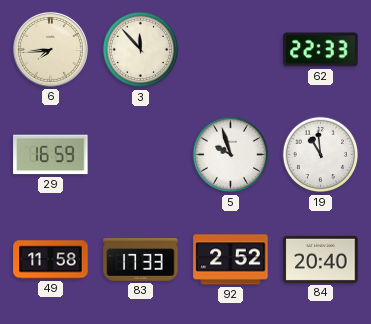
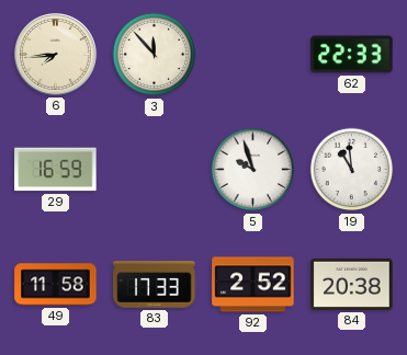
84: 20:40 -> 20:38
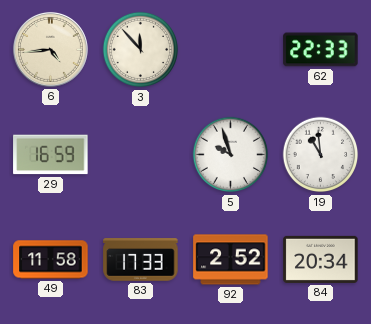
6: 7:44 -> 4:44
84: 20:38 -> 20:34
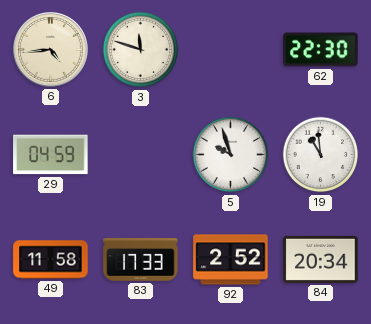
3: 11:53 -> 11:48
62: 22:33 -> 22:30
29: 16:59 -> 04:59
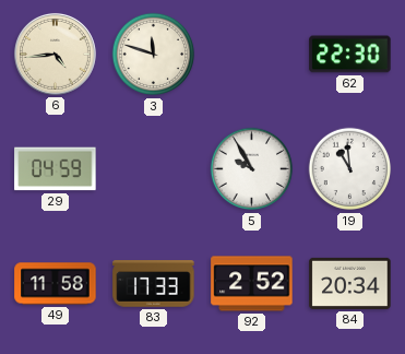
5: 9:57 -> 9:55
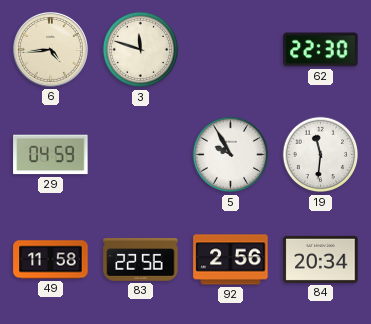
19: 10:59 -> 11:31
83: 17:33 -> 22:56
92: 2:52 -> 2:56
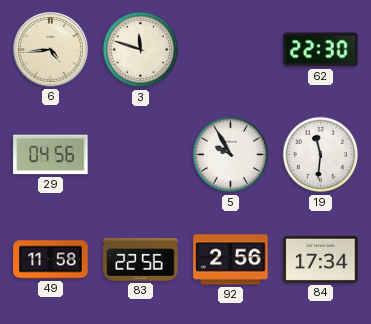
29: 04:59 -> 04:56
84: 20:34 -> 17:34
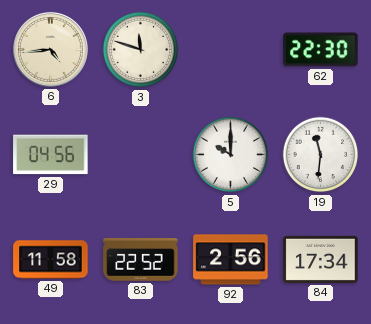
5: 9:55 -> 10:00
83: 22:56 -> 22:52
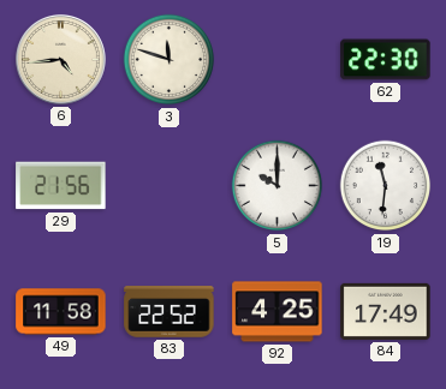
29: 04:56 -> 21:56
92: 2:56 -> 4:25
84: 17:34 -> 17:49
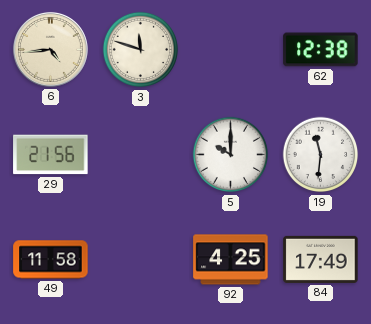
62: 22:30 -> 12:38
83: 22:52 -> none
